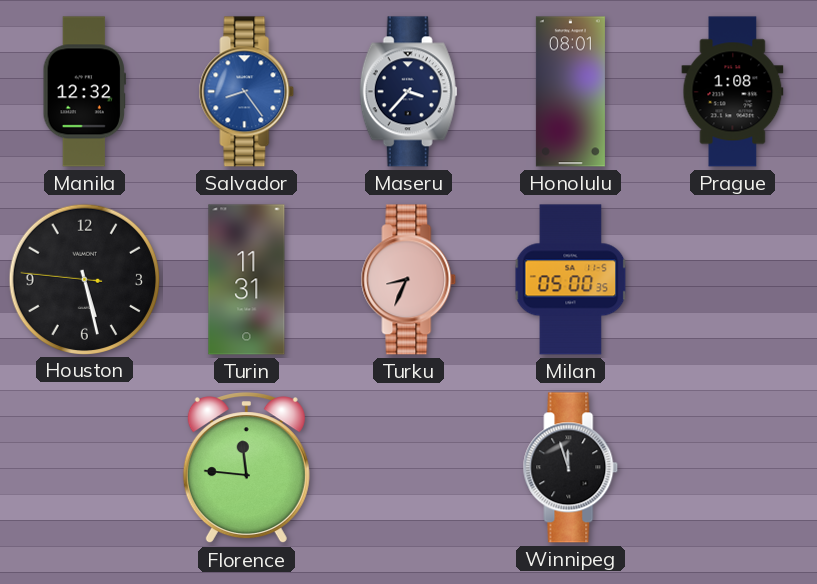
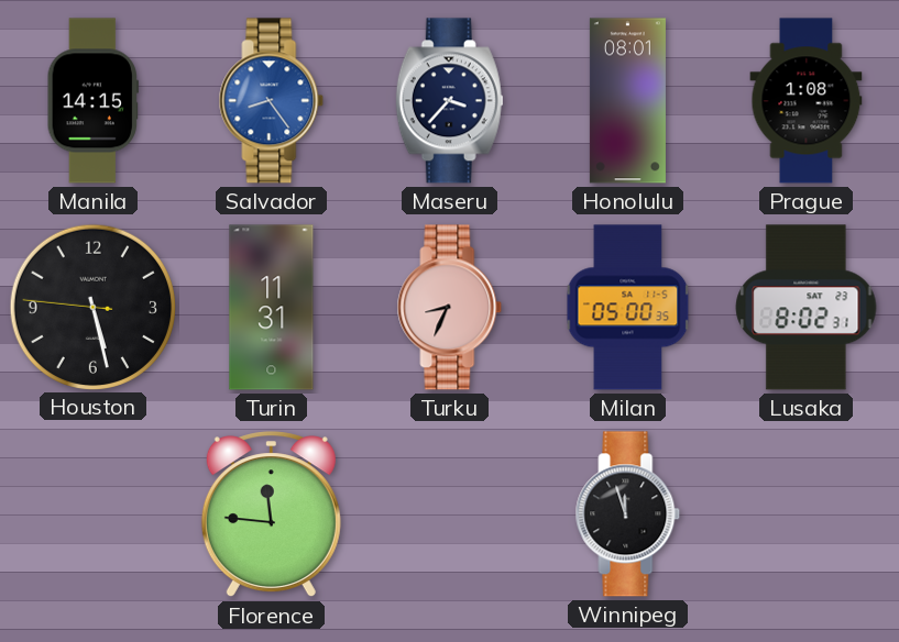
Manila: 12:32 -> 14:15
Lusaka: none -> 8:02
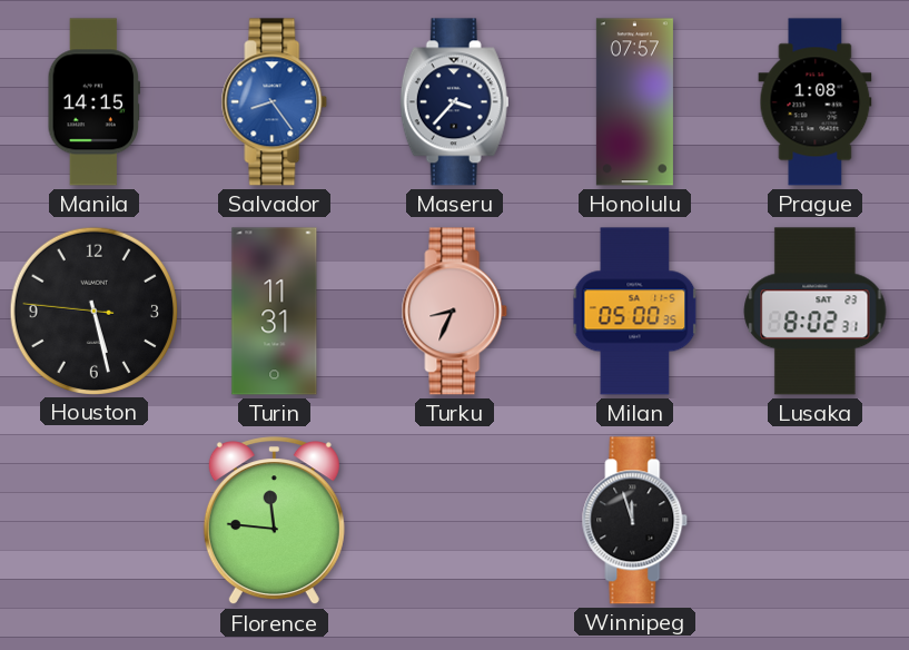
Honolulu: 08:01 -> 07:57
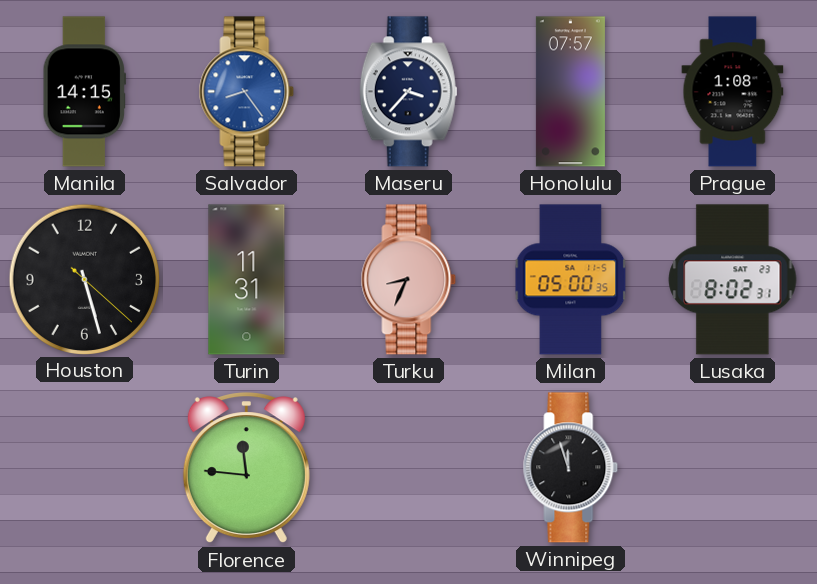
Houston: 5:27:46 -> 5:27:22
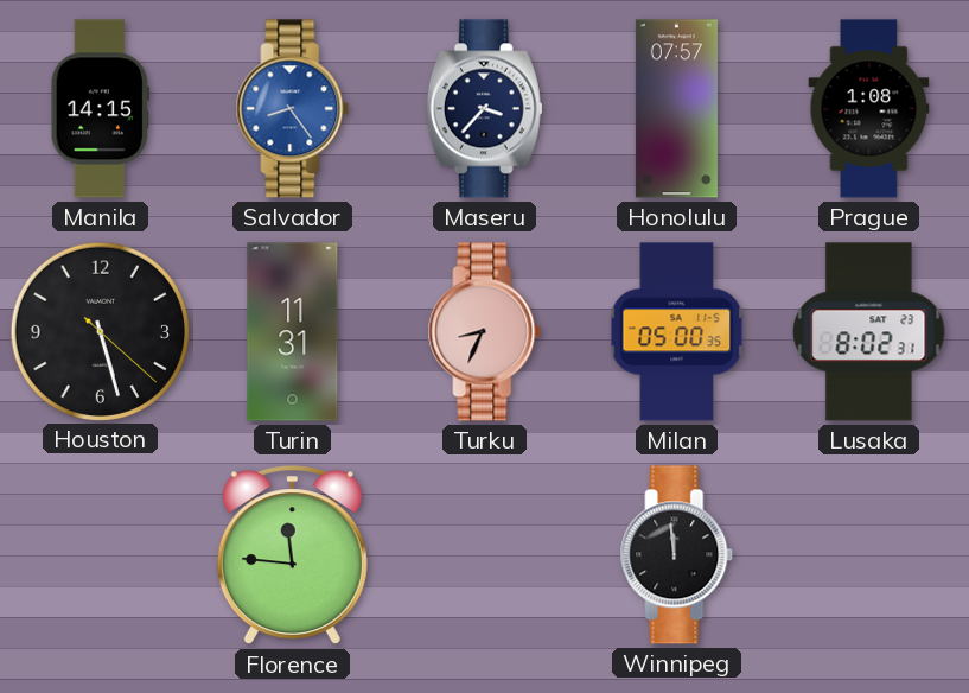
Winnipeg: 11:57 -> 11:59
